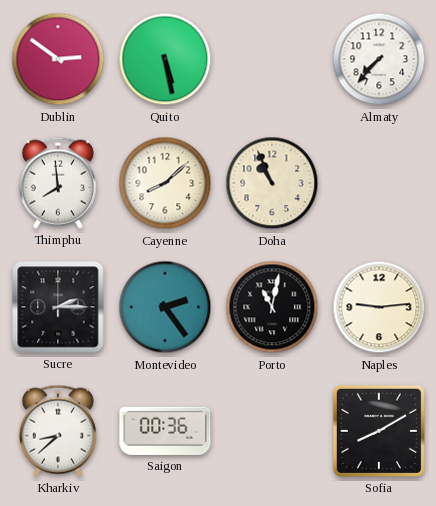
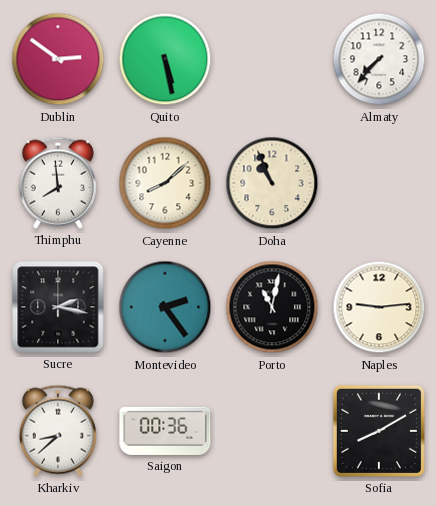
Sucre: 2:15 -> 2:17
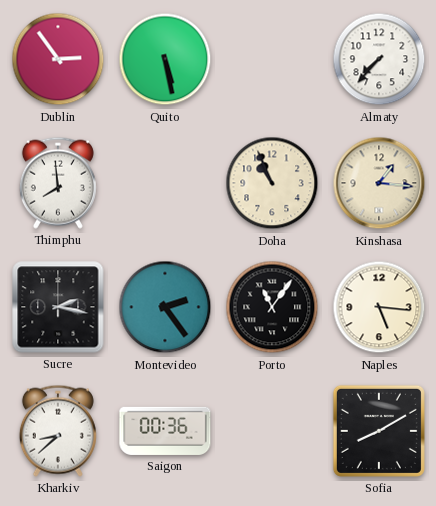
Dublin: 2:51 -> 2:54
Cayenne: 8:08 -> none
Kinshasa: none -> 1:16
Porto: 11:02 -> 11:06
Naples: 9:14 -> 5:16
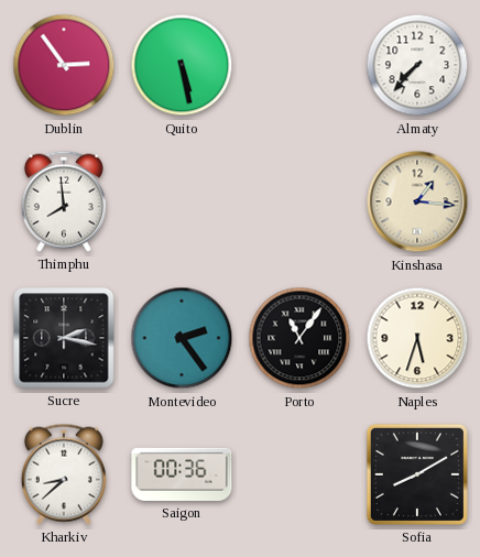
Doha: 10:56 -> none
Naples: 5:16 -> 5:33
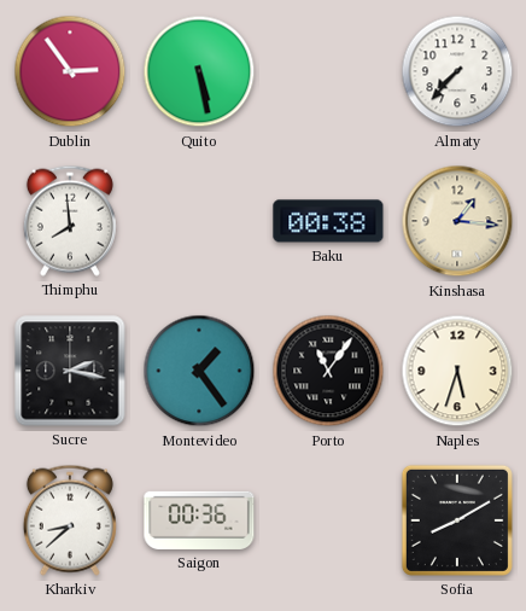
Baku: none -> 00:38
Montevideo: 2:24 -> 1:24
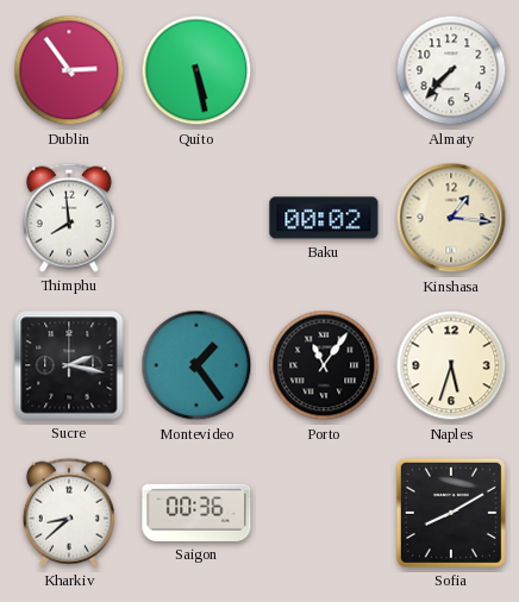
Baku: 00:38 -> 00:02
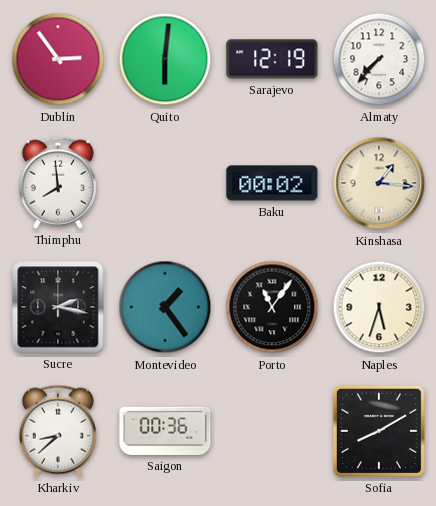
Quito: 5:28 -> 6:01
Sarajevo: none -> 12:19
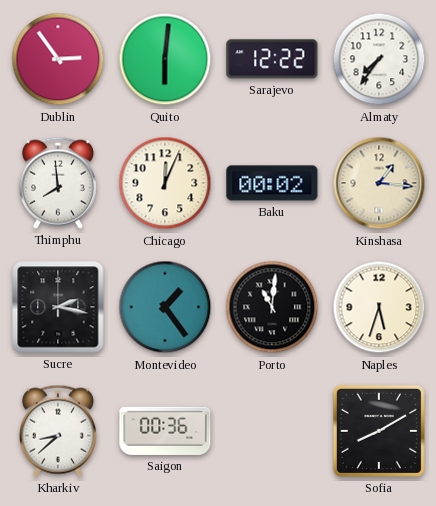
Sarajevo: 12:19 -> 12:22
Almaty: 7:37 -> 7:36
Chicago: none -> 12:04
Porto: 11:06 -> 11:01
